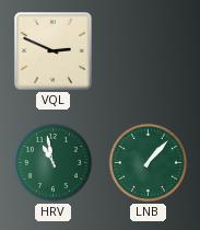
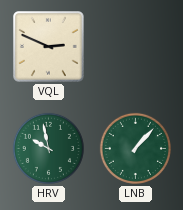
HRV: 10:58 -> 9:58
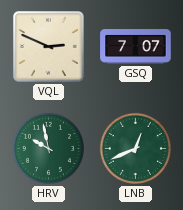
GSQ: none -> 7:07
LNB: 1:07 -> 12:41
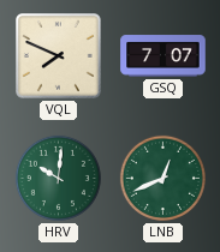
VQL: 2:49 -> 7:49
HRV: 9:58 -> 10:01
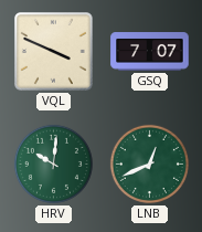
VQL: 7:49 -> 3:49
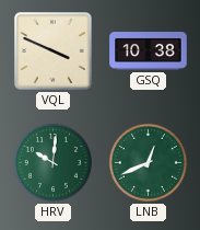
GSQ: 7:07 -> 10:38
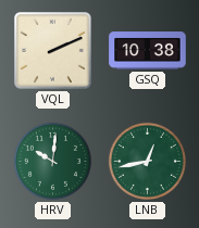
VQL: 3:49 -> 2:11
LNB: 12:41 -> 12:43
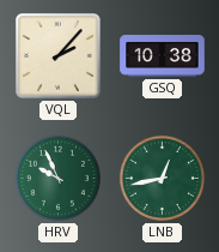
VQL: 2:11 -> 2:07
HRV: 10:01 -> 9:56
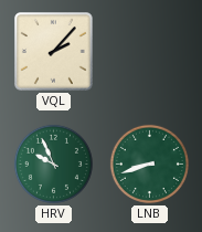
GSQ: 10:38 -> none
LNB: 12:43 -> 8:42
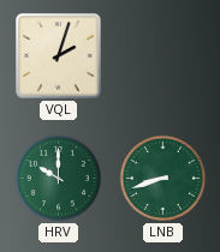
VQL: 2:07 -> 2:03
HRV: 9:56 -> 10:00
